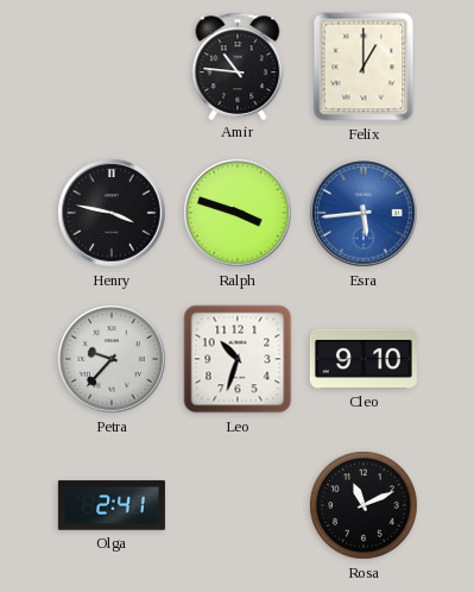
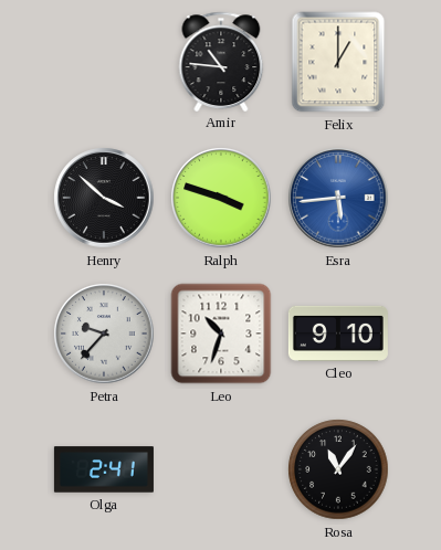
Henry: 3:47 -> 3:52
Rosa: 11:11 -> 11:06
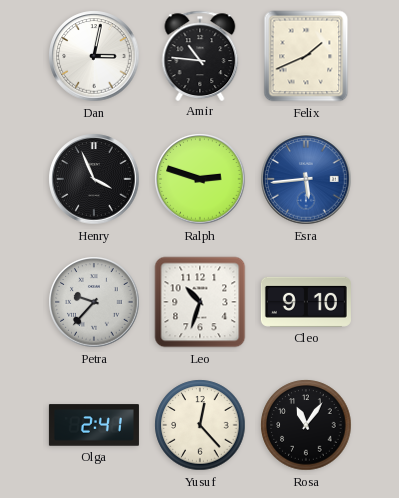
Dan: none -> 3:02
Felix: 1:00 -> 1:41
Henry: 3:52 -> 3:56
Ralph: 3:48 -> 2:48
Yusuf: none -> 12:23
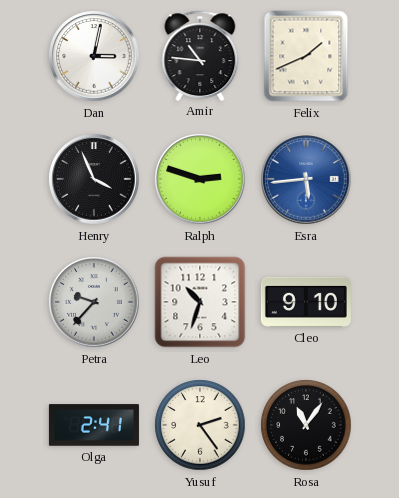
Yusuf: 12:23 -> 2:24
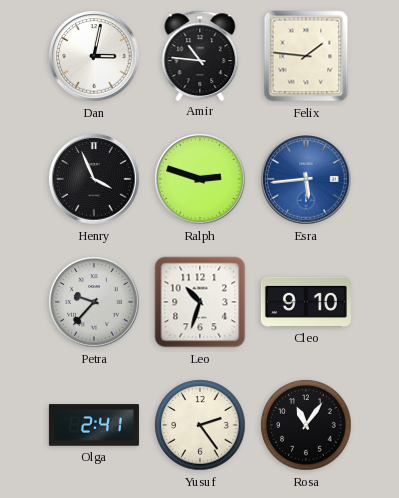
Felix: 1:41 -> 1:46
